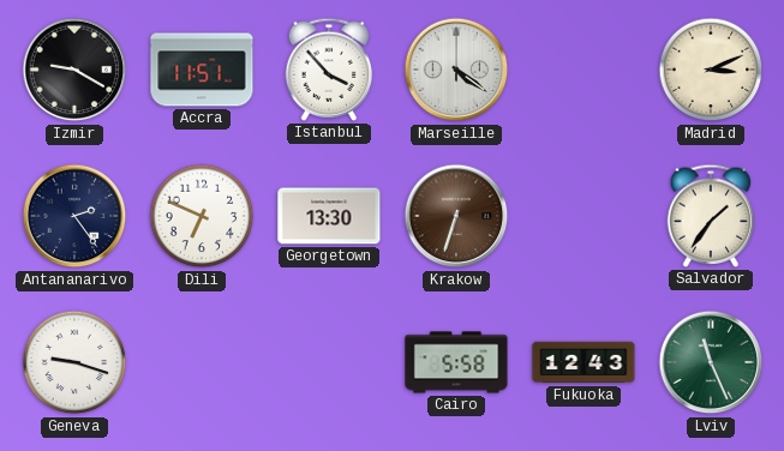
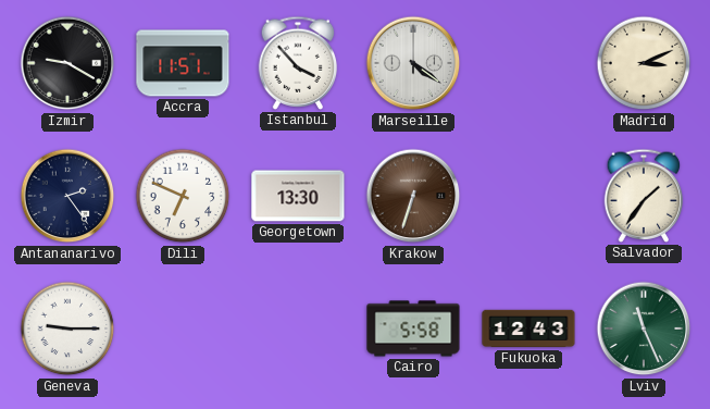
Geneva: 9:18 -> 9:15
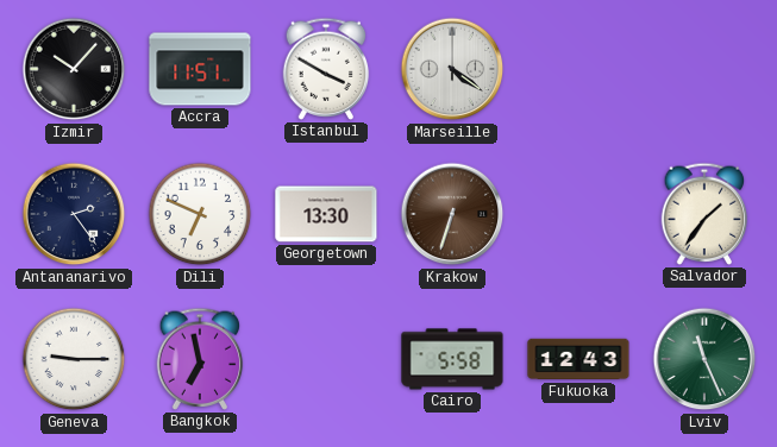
Izmir: 9:20 -> 10:07
Istanbul: 3:53 -> 3:50
Madrid: 3:11 -> none
Bangkok: none -> 6:58
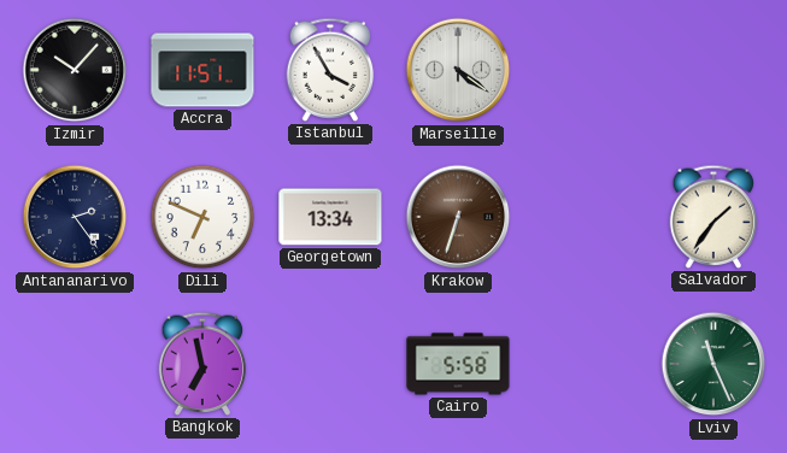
Istanbul: 3:50 -> 3:55
Georgetown: 13:30 -> 13:34
Geneva: 9:15 -> none
Fukuoka: 12:43 -> none
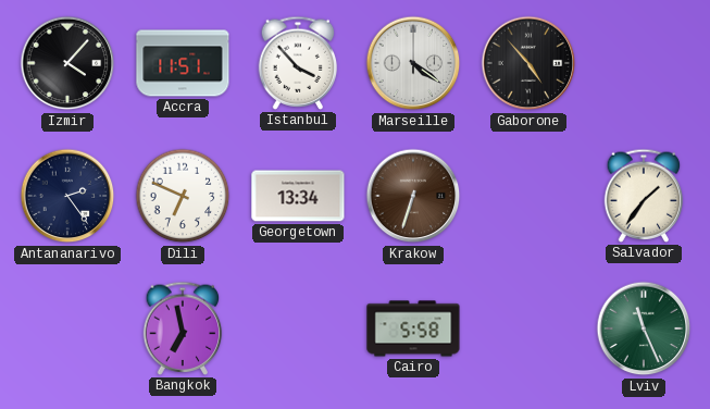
Izmir: 10:07 -> 4:07
Istanbul: 3:55 -> 3:53
Gaborone: none -> 4:53
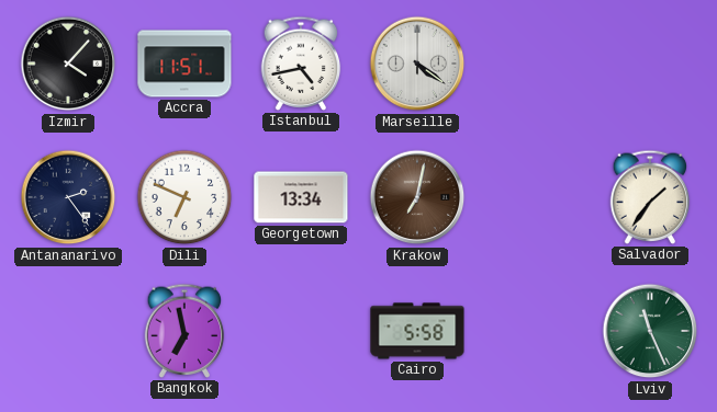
Istanbul: 3:53 -> 4:43
Gaborone: 4:53 -> none
Krakow: 6:33 -> 7:02
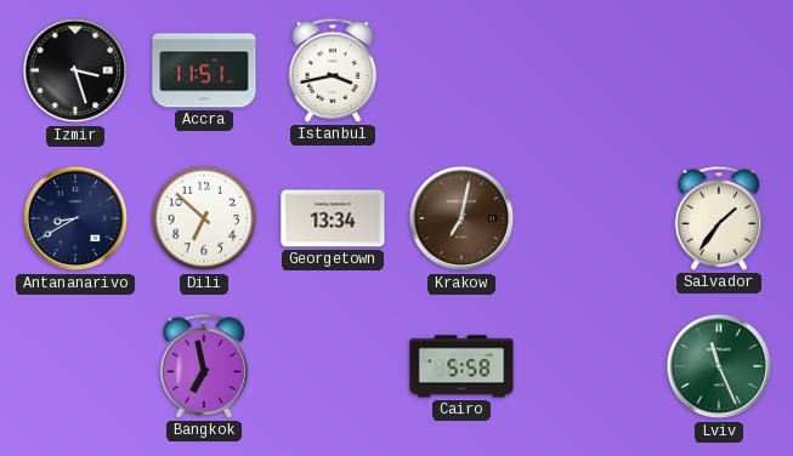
Izmir: 4:07 -> 3:27
Istanbul: 4:43 -> 3:43
Marseille: 4:21 -> none
Antananarivo: 2:24 -> 8:40
Dili: 6:49 -> 6:52
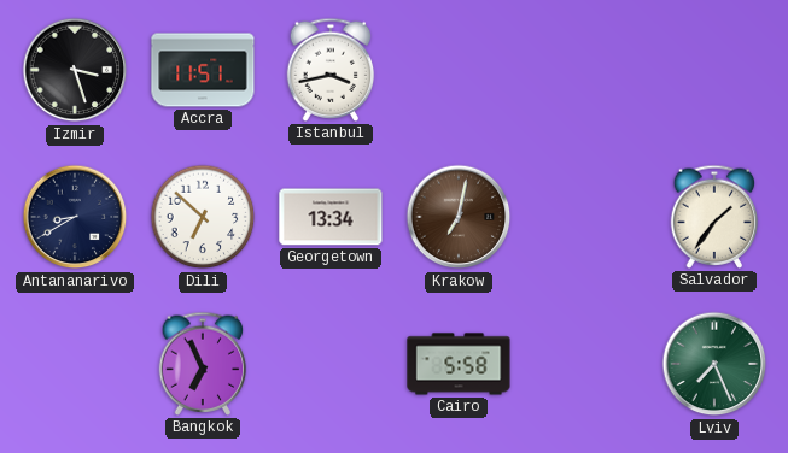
Bangkok: 6:58 -> 6:56
Lviv: 11:26 -> 7:26
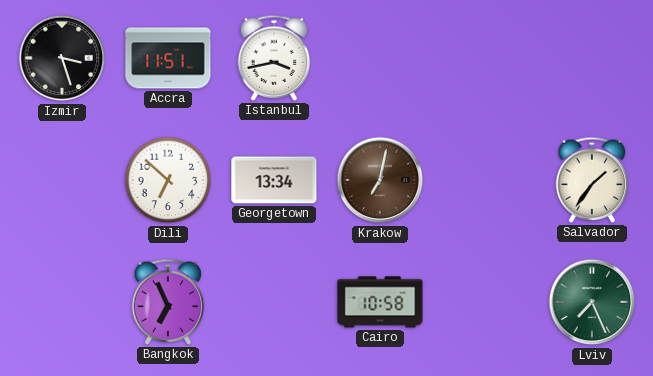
Antananarivo: 8:40 -> none
Cairo: 5:58 -> 10:58
